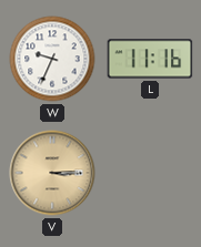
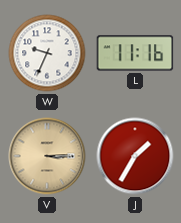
J: none -> 1:35
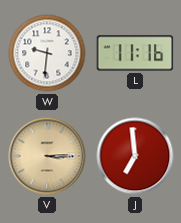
W: 9:34 -> 9:31
J: 1:35 -> 6:59
